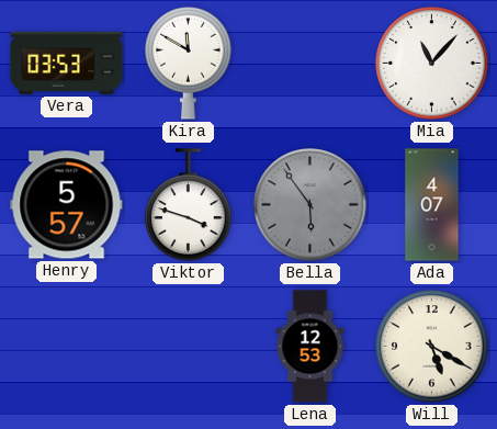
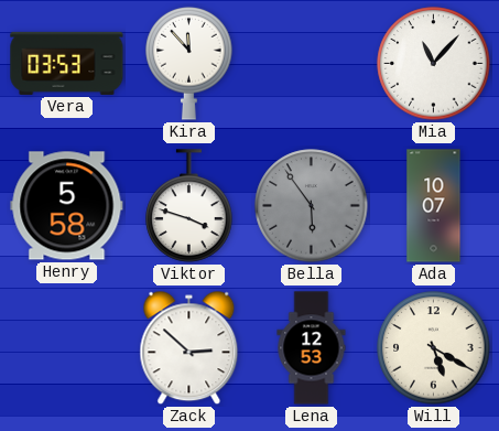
Kira: 11:50 -> 11:53
Henry: 5:57 -> 5:58
Ada: 4:07 -> 10:07
Zack: none -> 2:52
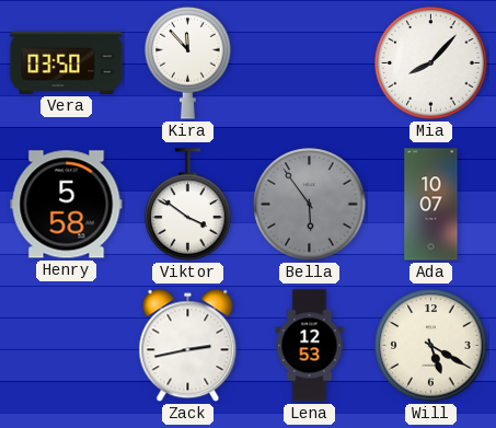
Vera: 03:53 -> 03:50
Mia: 11:07 -> 8:07
Viktor: 3:48 -> 3:51
Zack: 2:52 -> 2:43
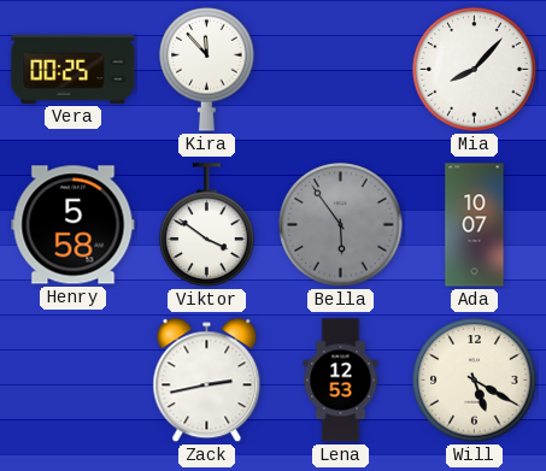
Vera: 03:50 -> 00:25
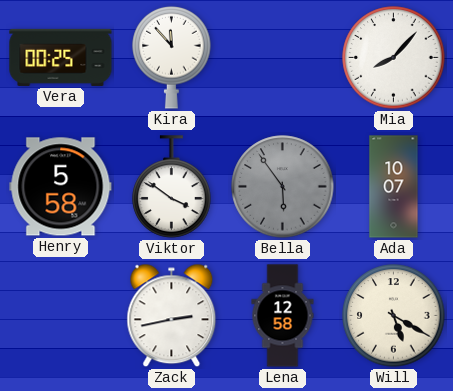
Lena: 12:53 -> 12:58
